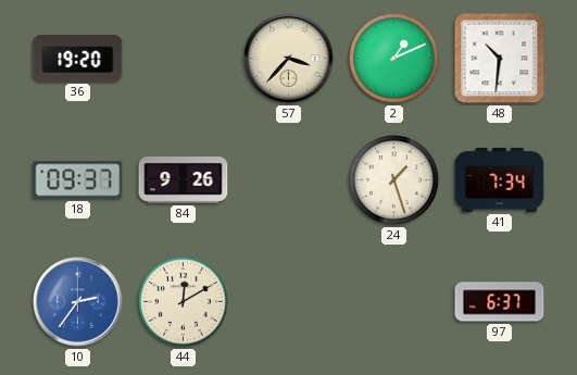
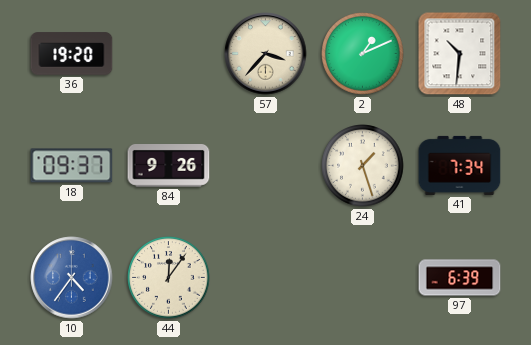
10: 2:36 -> 4:36
44: 12:10 -> 12:06
97: 6:37 -> 6:39
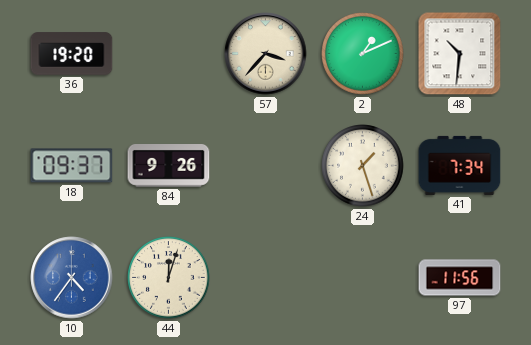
44: 12:06 -> 12:03
97: 6:39 -> 11:56
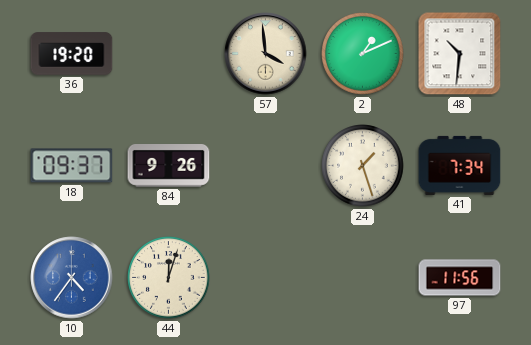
57: 3:37 -> 3:59
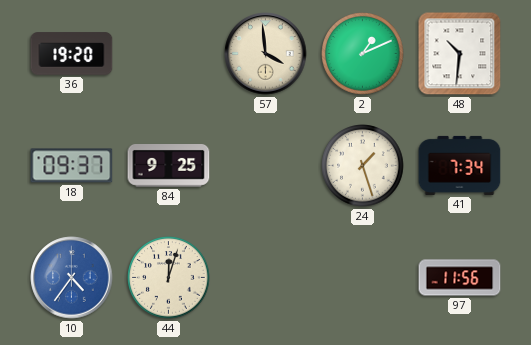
84: 9:26 -> 9:25
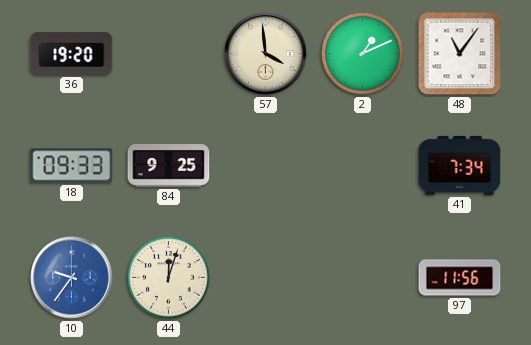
48: 10:31 -> 11:06
18: 09:37 -> 09:33
24: 1:27 -> none
10: 4:36 -> 9:36
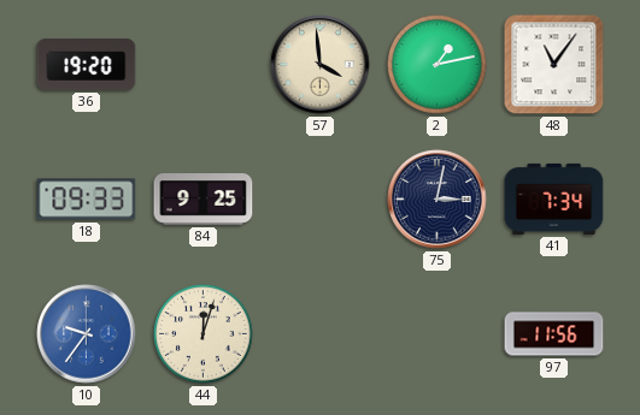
2: 1:11 -> 1:13
75: none -> 3:02
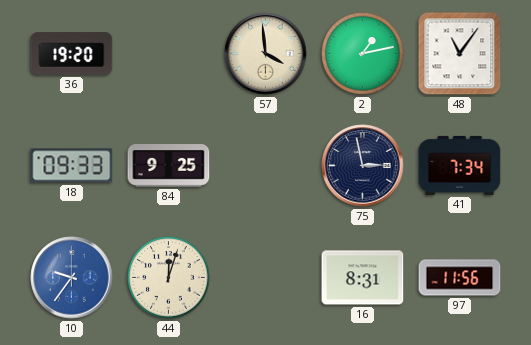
75: 3:02 -> 2:58
16: none -> 8:31
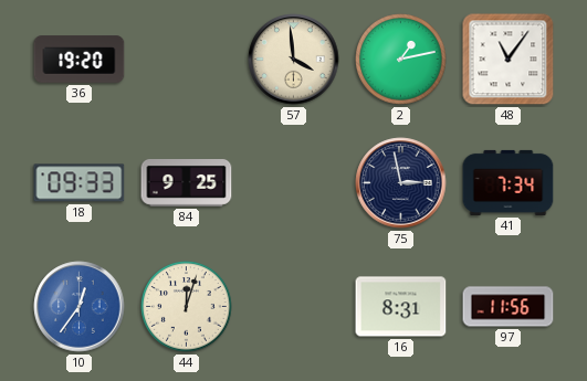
10: 9:36 -> 12:36
